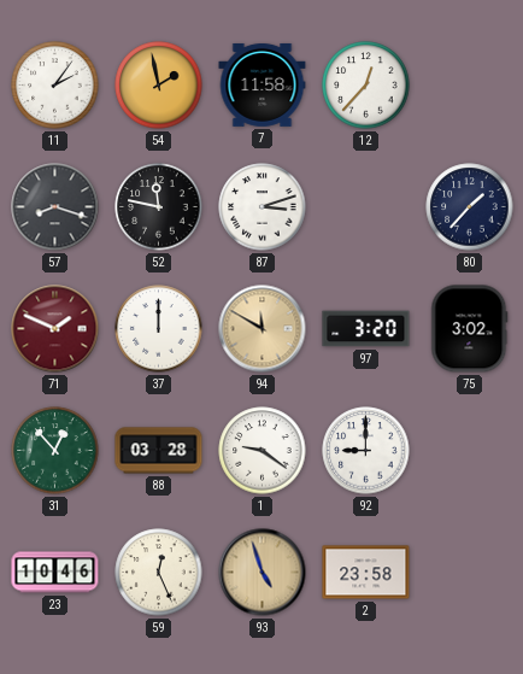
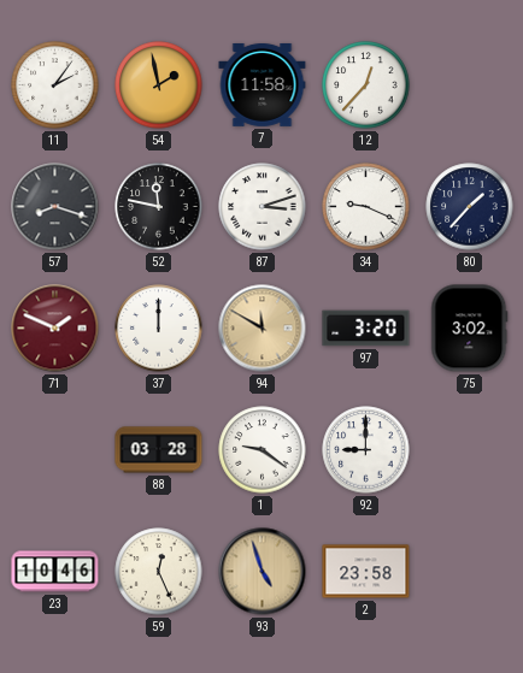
34: none -> 9:19
31: 12:53 -> none
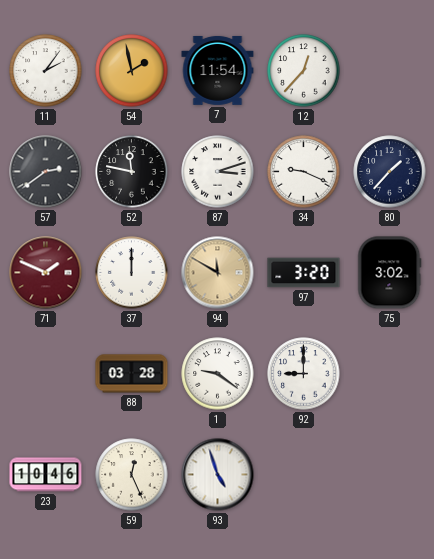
7: 11:58 -> 11:54
57: 8:18 -> 2:39
93 dial: champagne -> white
2: 23:58 -> none
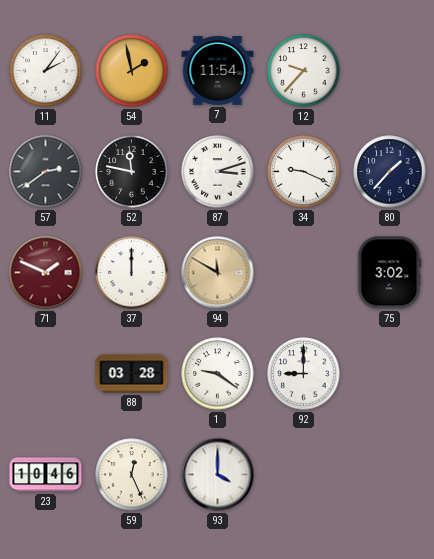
12: 12:37 -> 9:37
97: 3:20 -> none
93: 4:57 -> 4:00
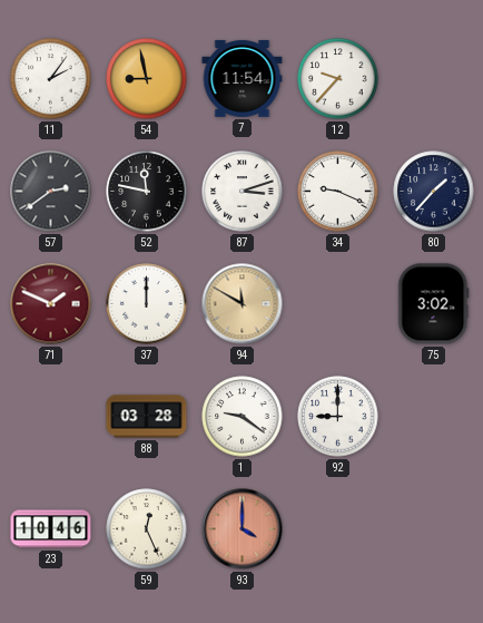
54: 1:58 -> 8:58
93 dial: white -> salmon
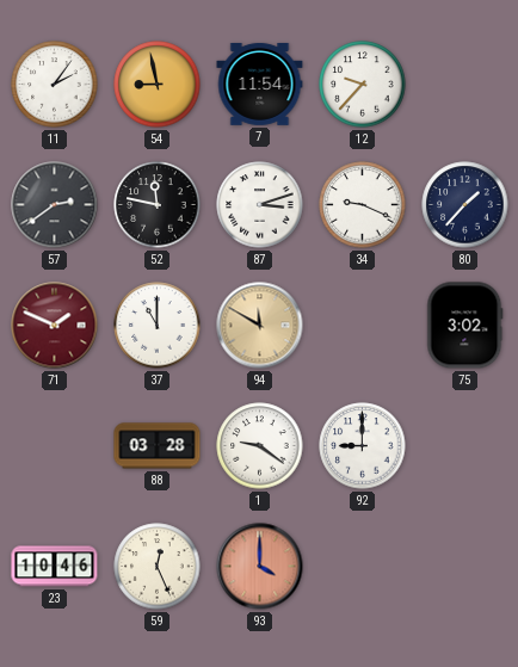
37: 12:00 -> 11:00
